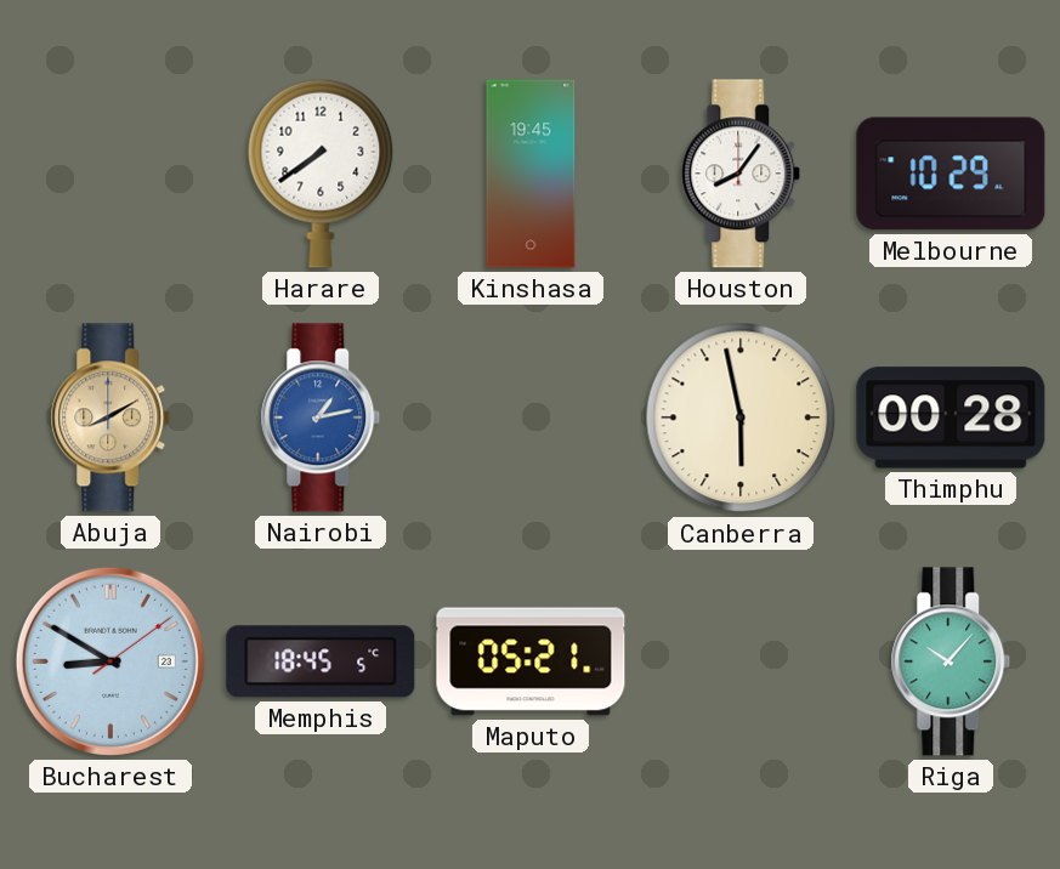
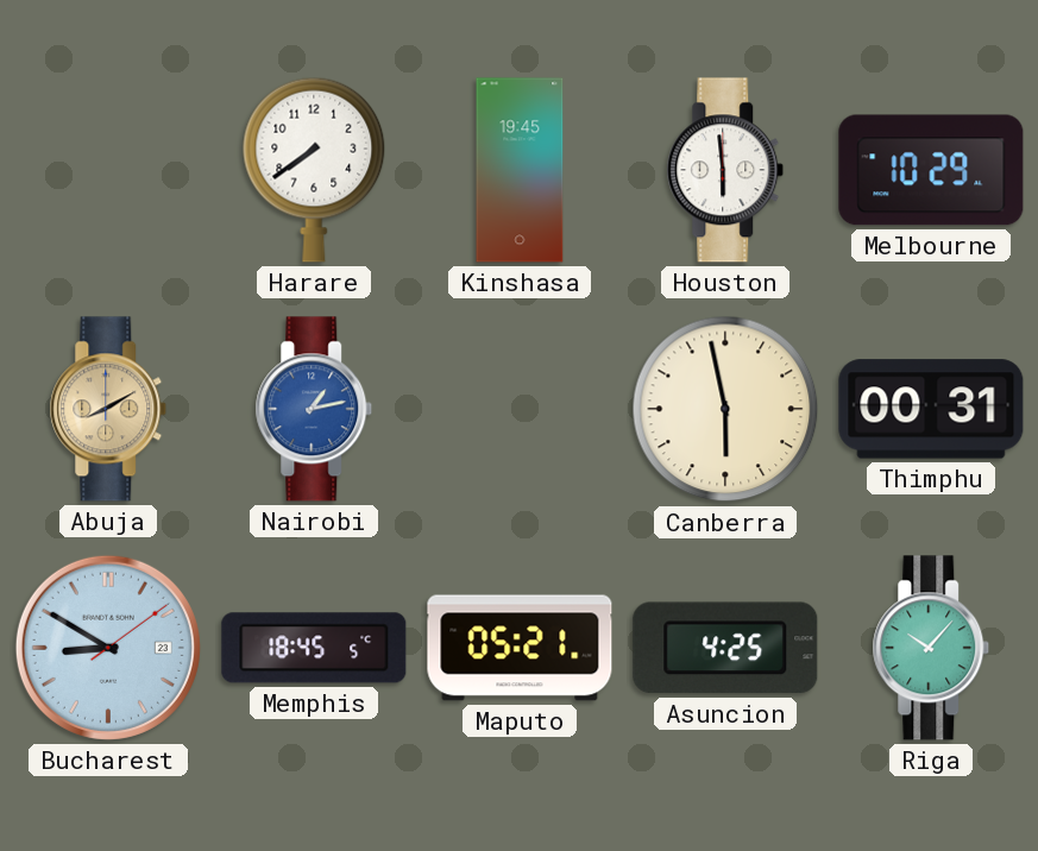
Houston: 8:06 -> 5:59
Thimphu: 00:28 -> 00:31
Asuncion: none -> 4:25
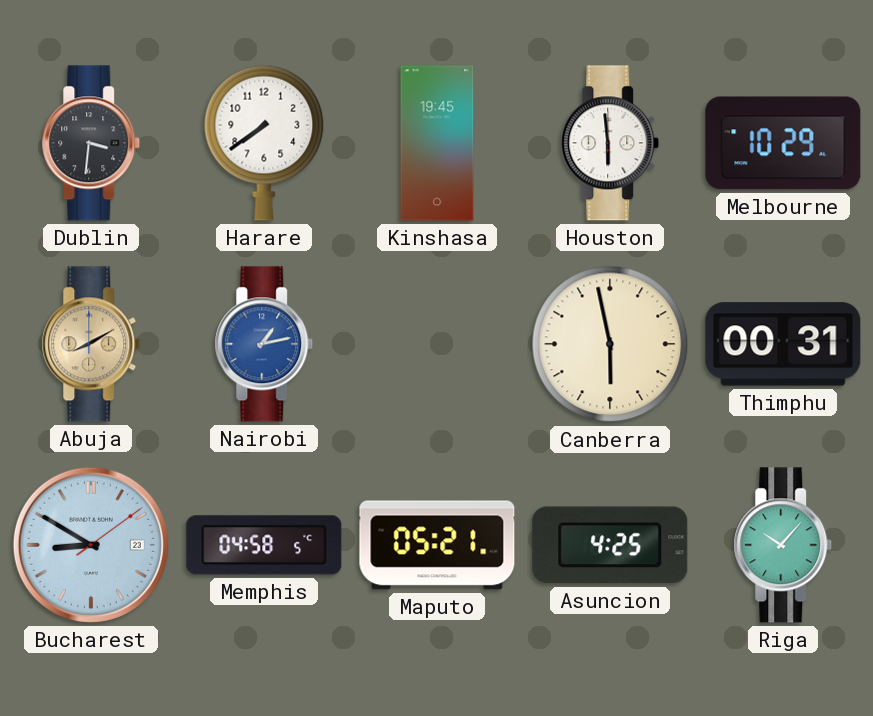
Dublin: none -> 3:31
Memphis: 18:45 -> 04:58
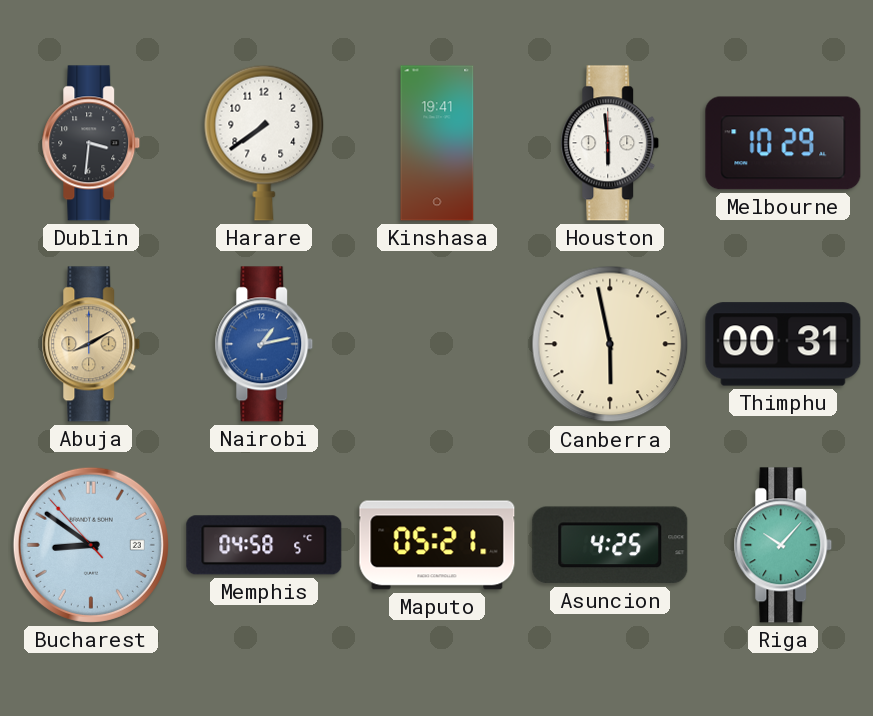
Kinshasa: 19:45 -> 19:41
Bucharest: 8:50:09 -> 8:50:53
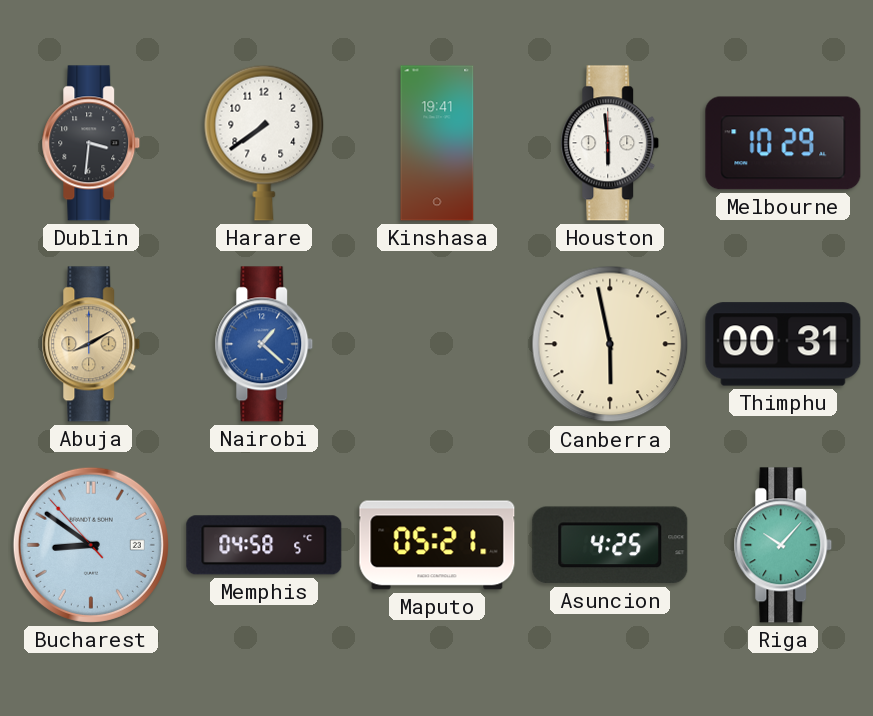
Nairobi: 1:13 -> 1:22
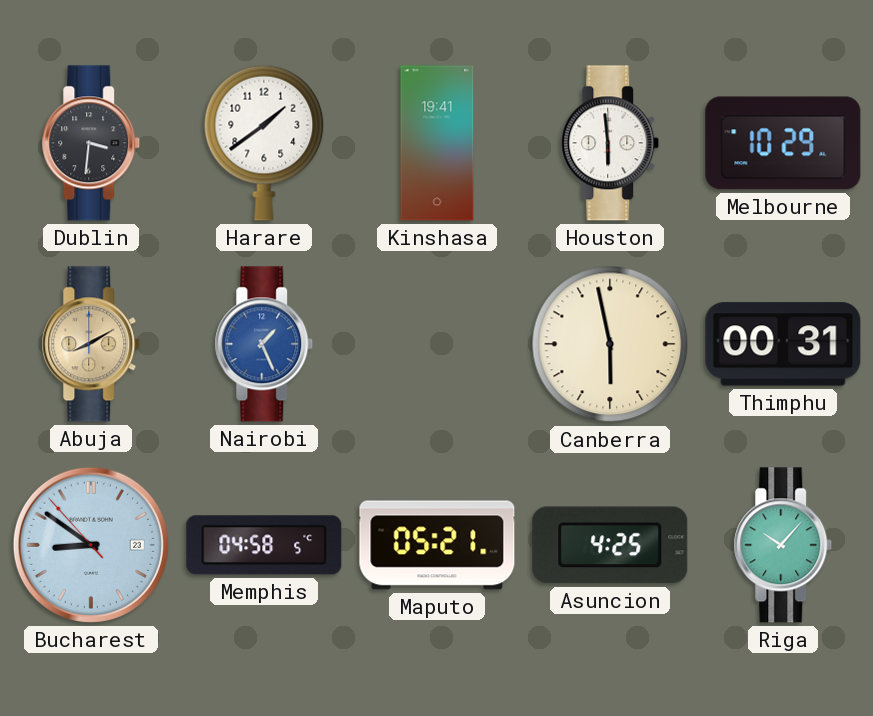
Harare: 7:39 -> 1:39
Nairobi: 1:22 -> 1:26
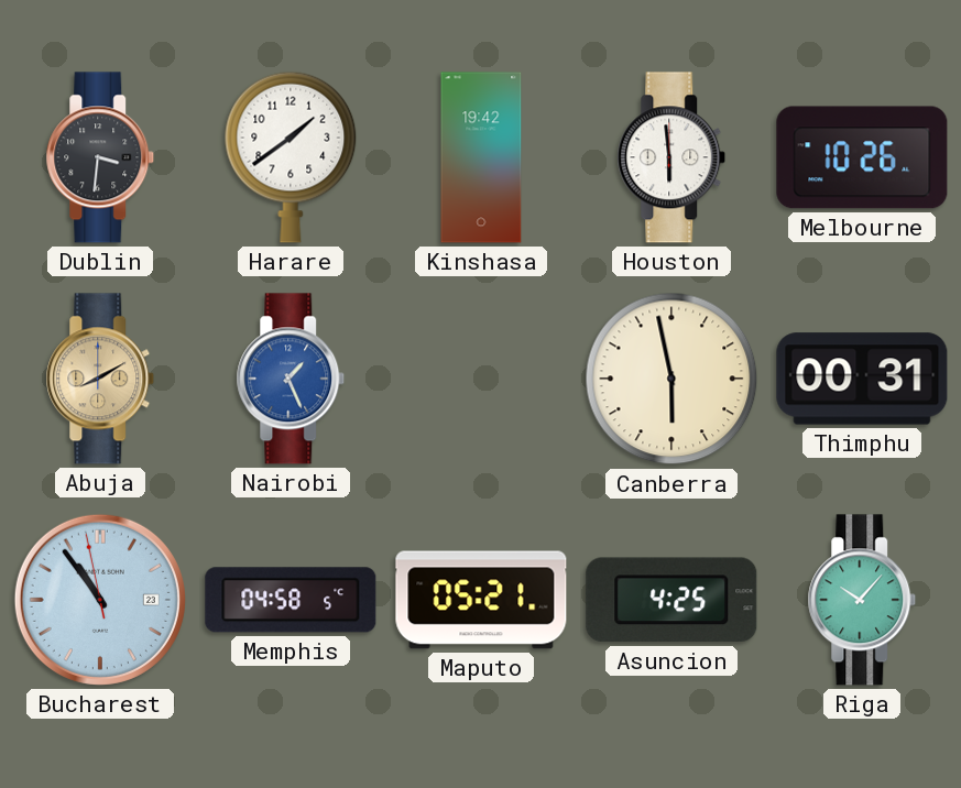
Kinshasa: 19:41 -> 19:42
Melbourne: 10:29 -> 10:26
Bucharest: 8:50 -> 10:53
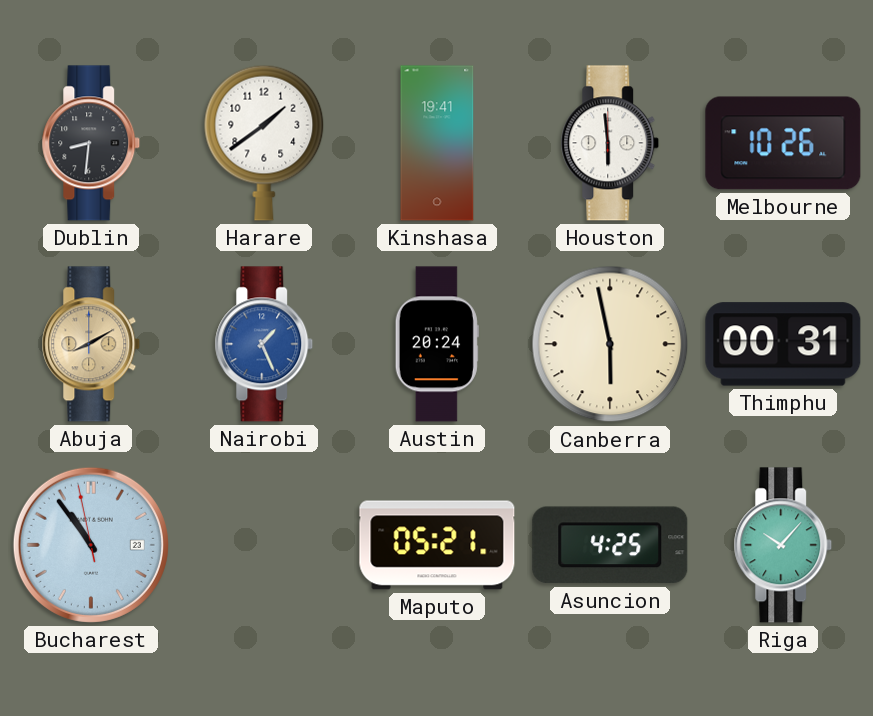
Dublin: 3:31 -> 8:31
Kinshasa: 19:42 -> 19:41
Austin: none -> 20:24
Memphis: 04:58 -> none
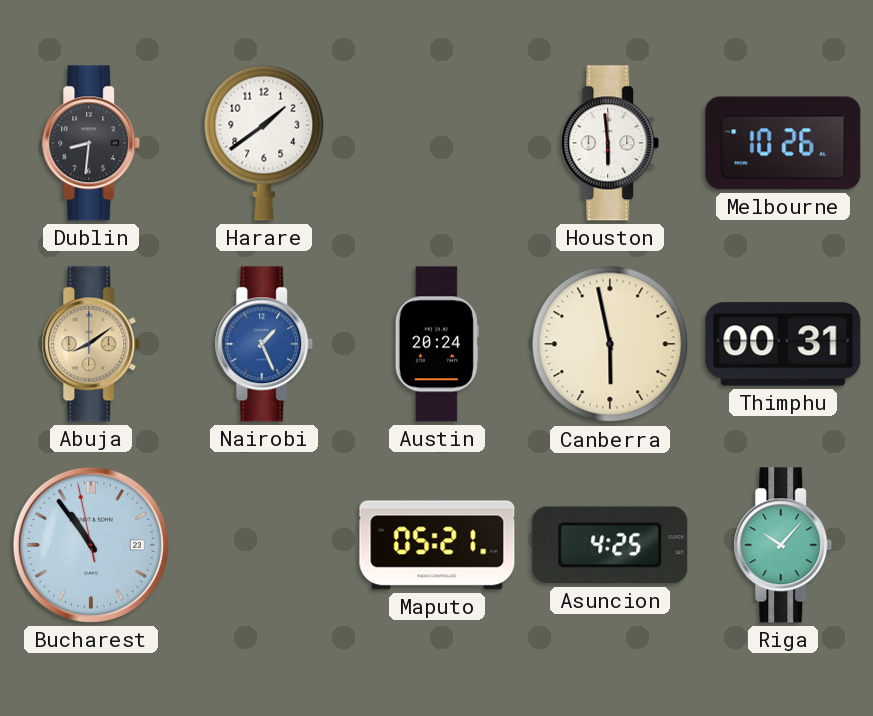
Kinshasa: 19:41 -> none
Abuja: 8:10 -> 8:09
